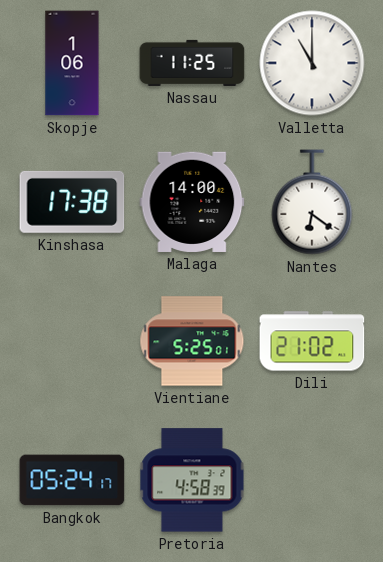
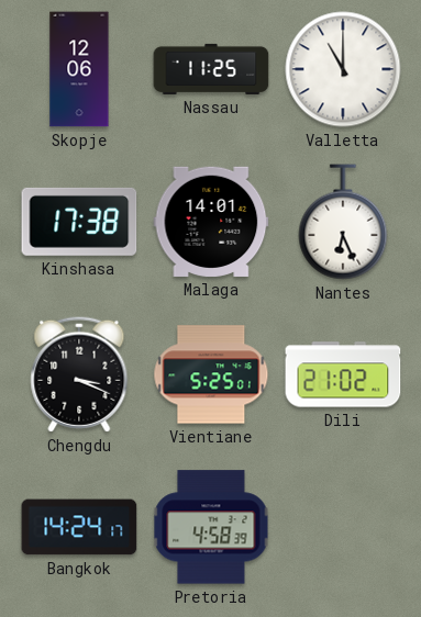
Skopje: 1:06 -> 12:06
Malaga: 14:00 -> 14:01
Nantes: 6:21 -> 6:26
Chengdu: none -> 3:19
Bangkok: 05:24 -> 14:24
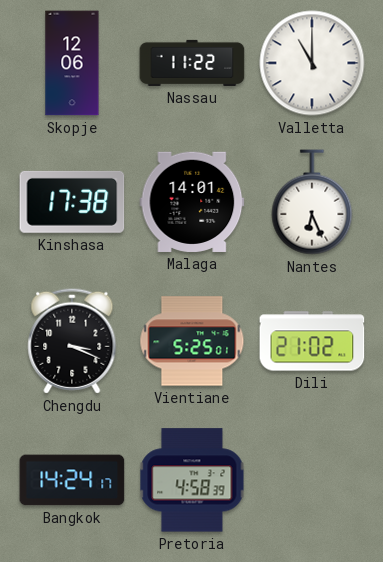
Nassau: 11:25 -> 11:22
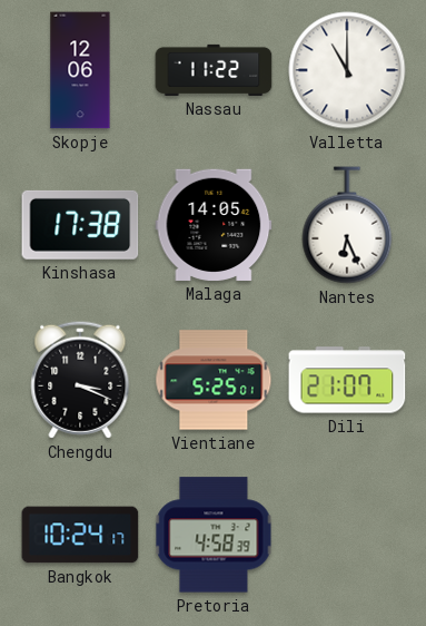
Malaga: 14:01 -> 14:05
Dili: 21:02 -> 21:07
Bangkok: 14:24 -> 10:24
